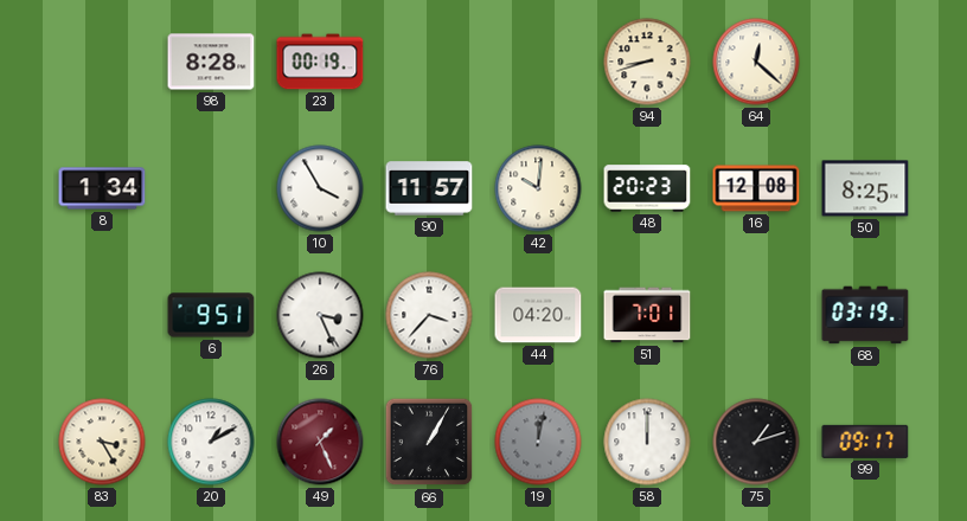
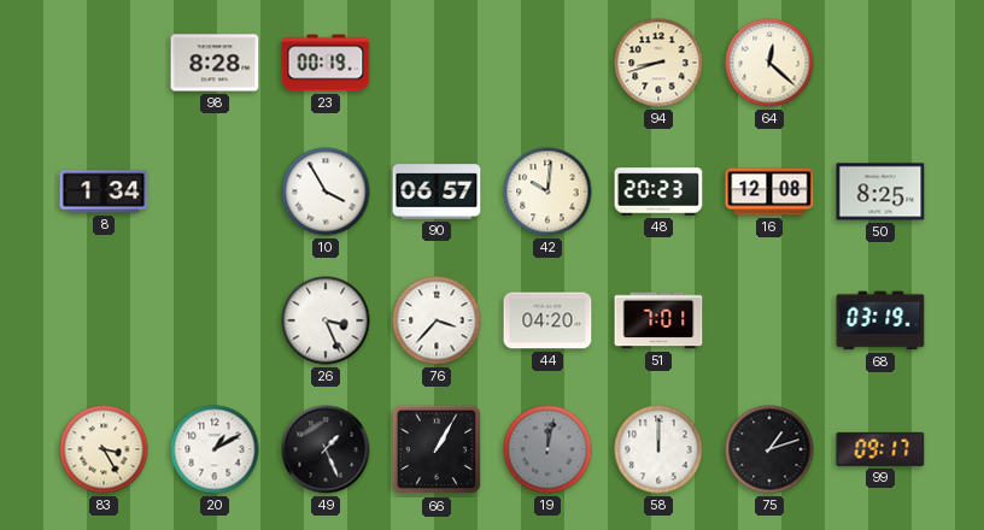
90: 11:57 -> 06:57
6: 9:51 -> none
49 dial: burgundy -> black
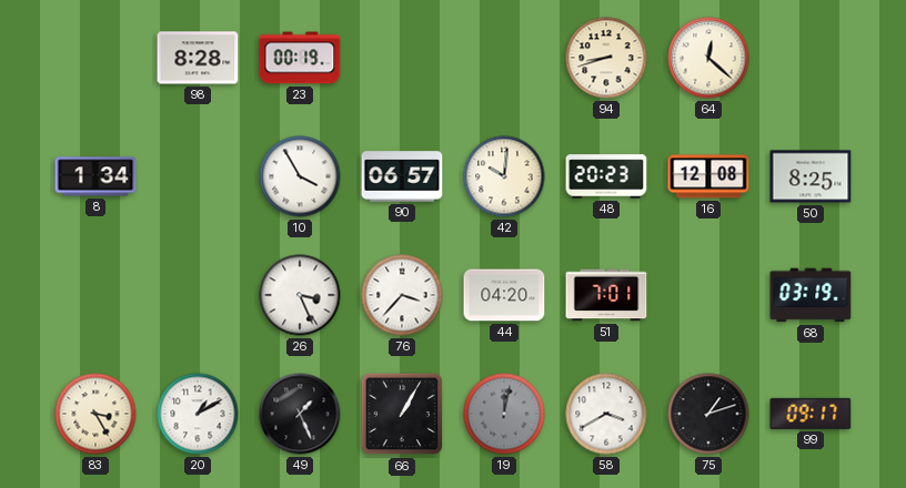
58: 12:00 -> 3:40
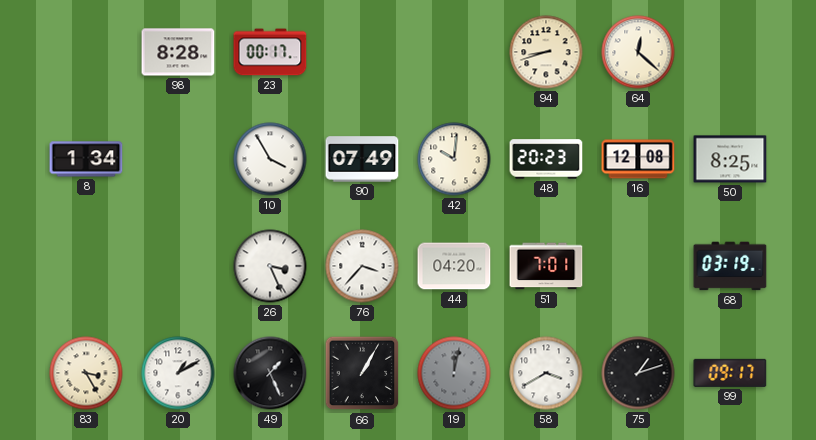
23: 00:19 -> 00:17
90: 06:57 -> 07:49
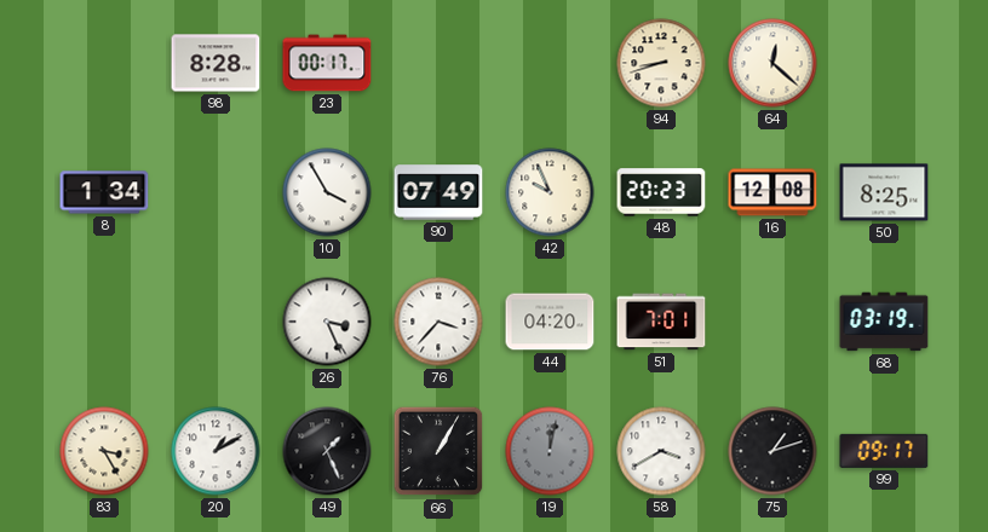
42: 10:01 -> 9:56
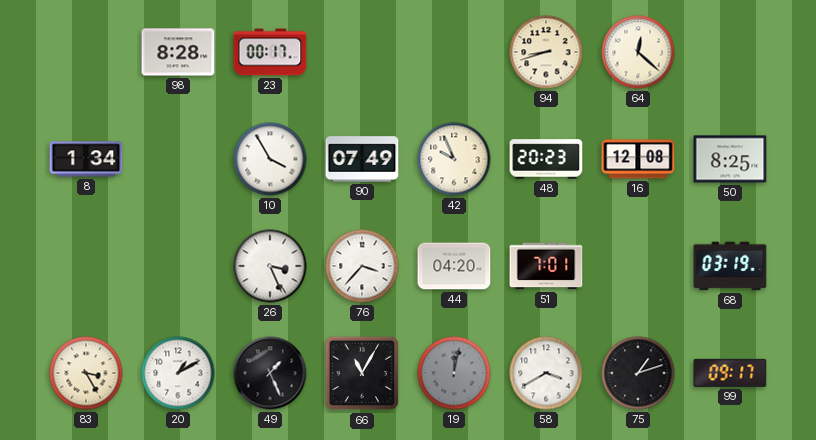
66: 1:05 -> 11:05
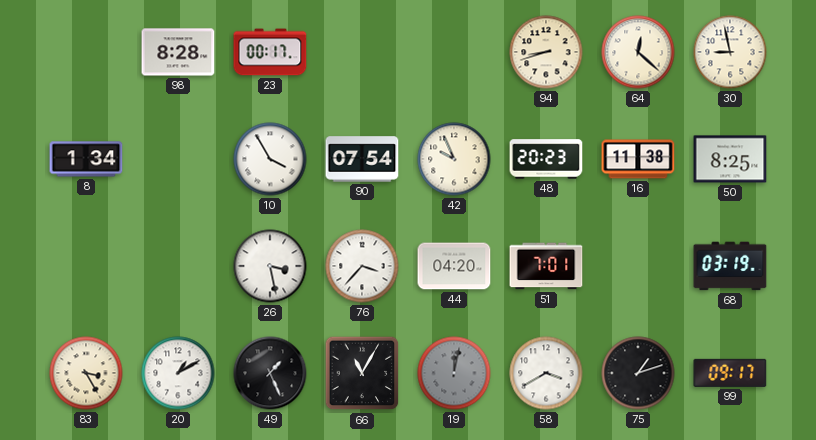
30: none -> 8:58
90: 07:49 -> 07:54
16: 12:08 -> 11:38
26: 3:26 -> 3:28
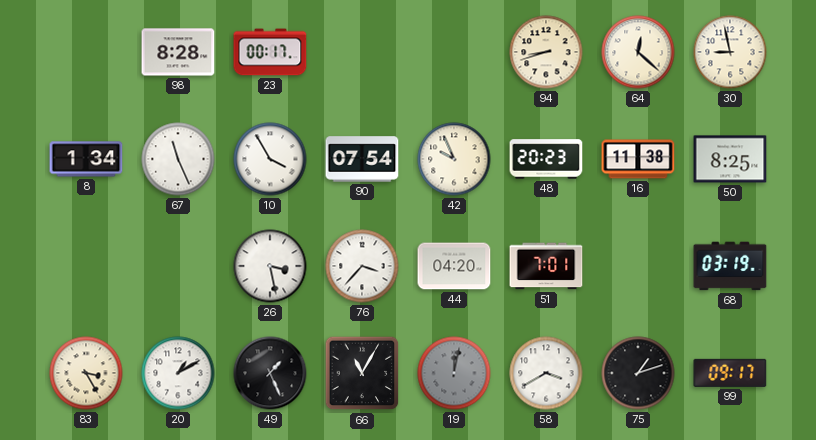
67: none -> 11:26
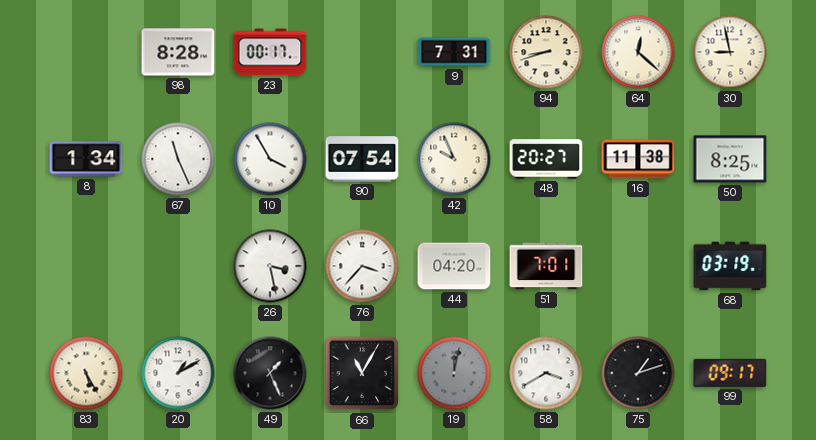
9: none -> 7:31
48: 20:23 -> 20:27
83: 3:25 -> 5:25
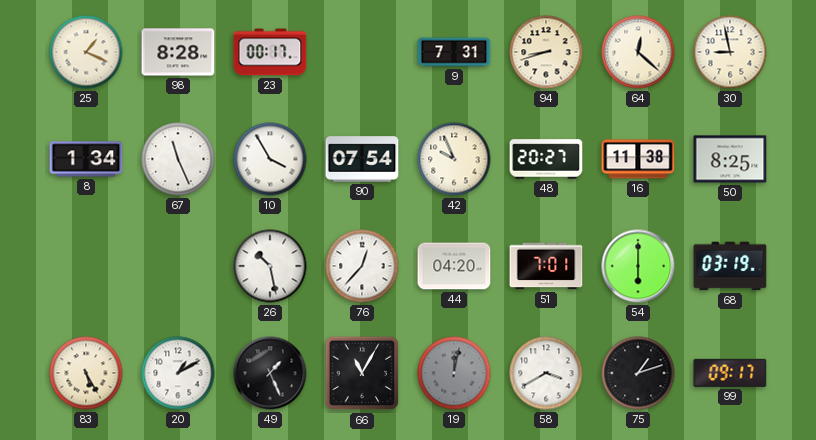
25: none -> 1:19
26: 3:28 -> 10:28
76: 3:37 -> 12:37
54: none -> 6:00
